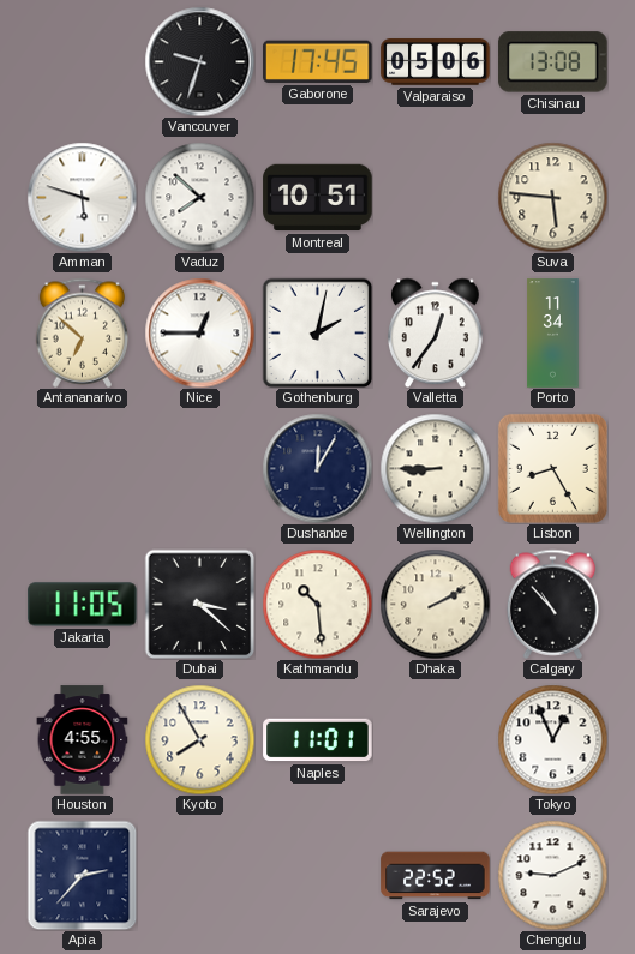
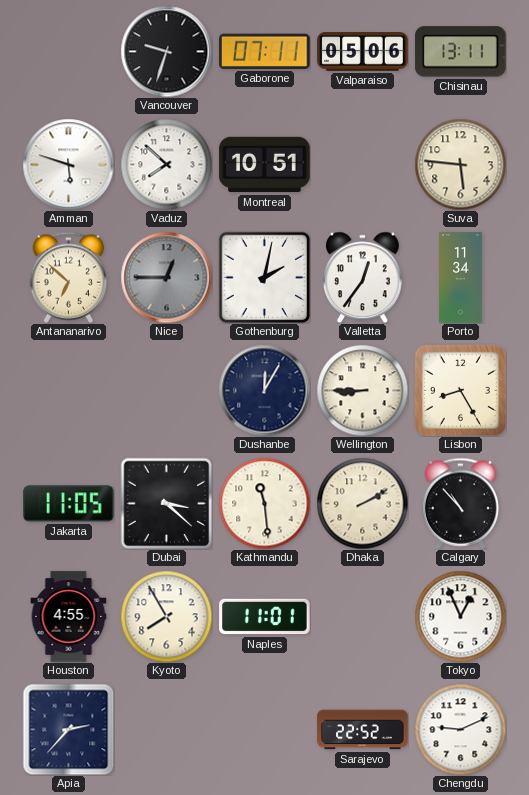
Gaborone: 17:45 -> 07:11
Chisinau: 13:08 -> 13:11
Nice dial: white -> grey
Kathmandu: 10:29 -> 11:29
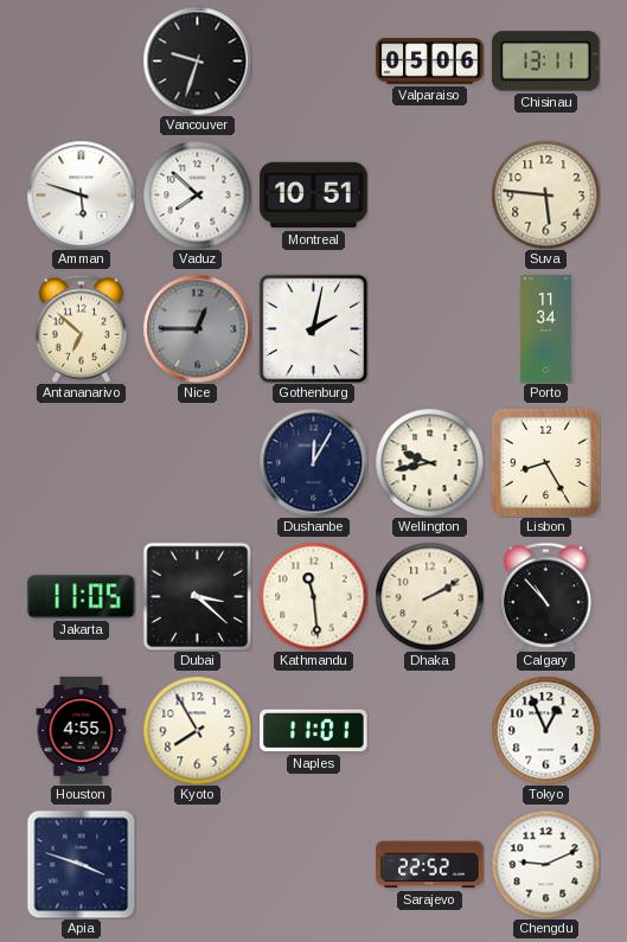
Gaborone: 07:11 -> none
Valletta: 12:36 -> none
Wellington: 8:45 -> 9:43
Apia: 2:37 -> 3:48
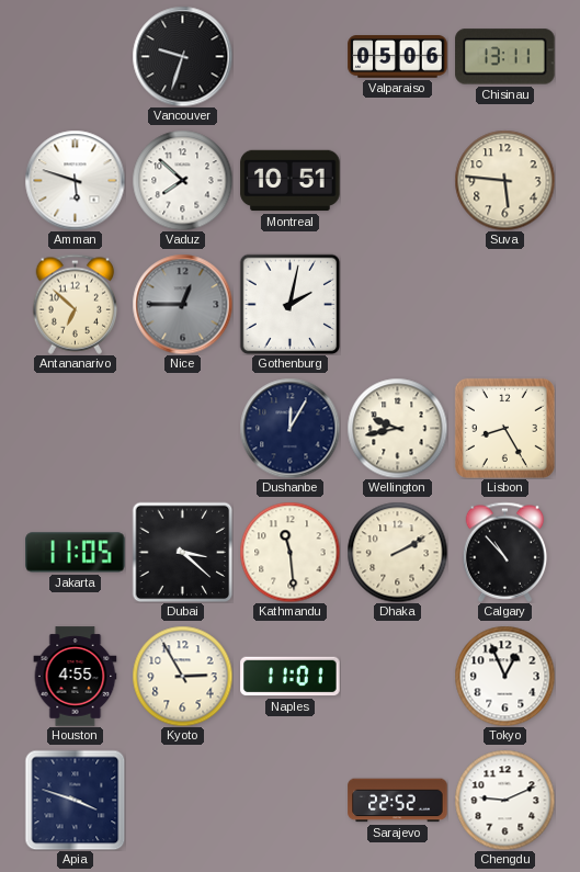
Porto: 11:34 -> none
Kyoto: 7:55 -> 2:55
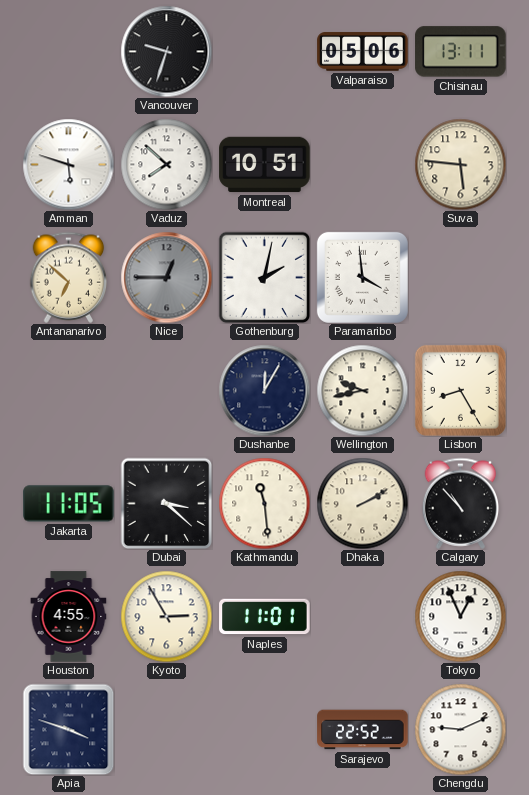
Paramaribo: none -> 3:59
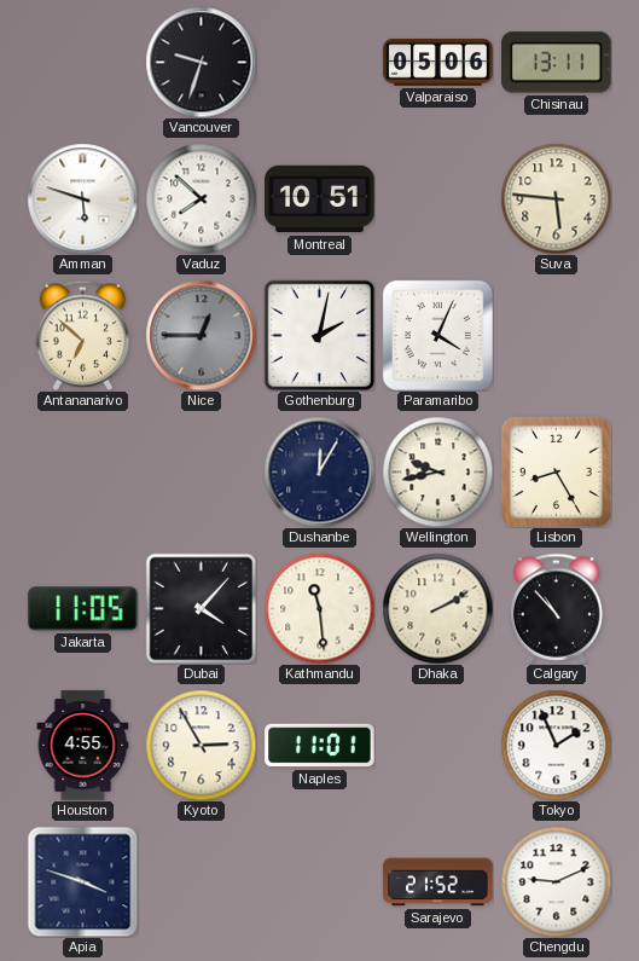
Paramaribo: 3:59 -> 4:04
Dubai: 3:22 -> 4:07
Tokyo: 12:56 -> 1:56
Sarajevo: 22:52 -> 21:52
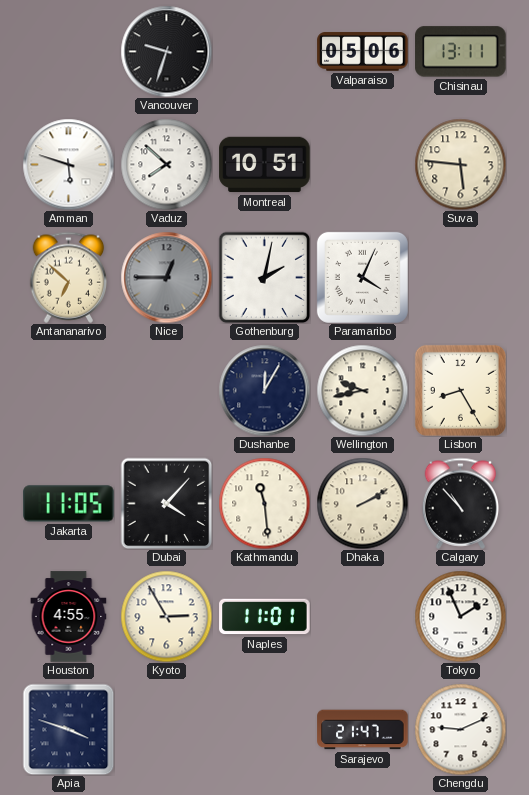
Sarajevo: 21:52 -> 21:47
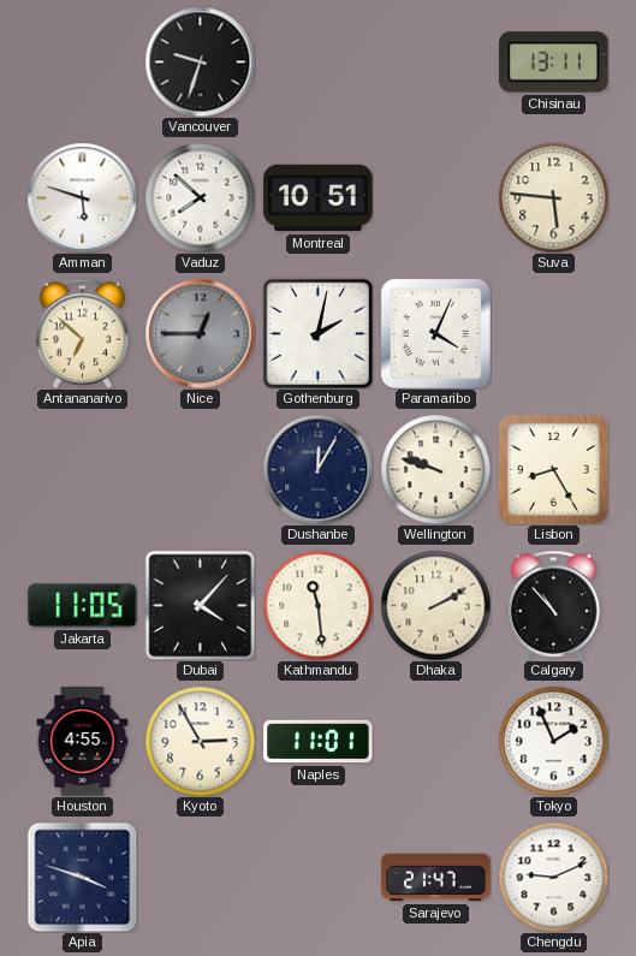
Valparaiso: 05:06 -> none
Wellington: 9:43 -> 9:48
